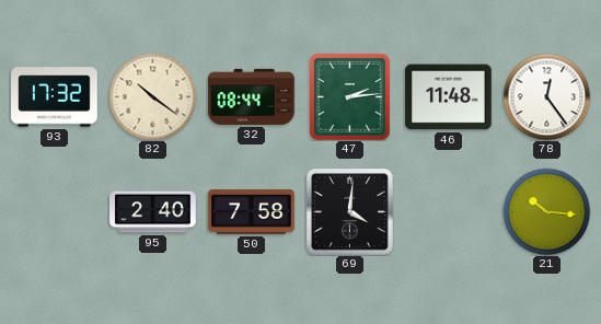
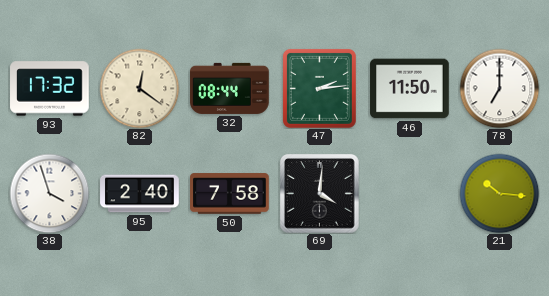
82: 10:21 -> 12:21
46: 11:48 -> 11:50
78: 12:24 -> 7:00
38: none -> 3:57
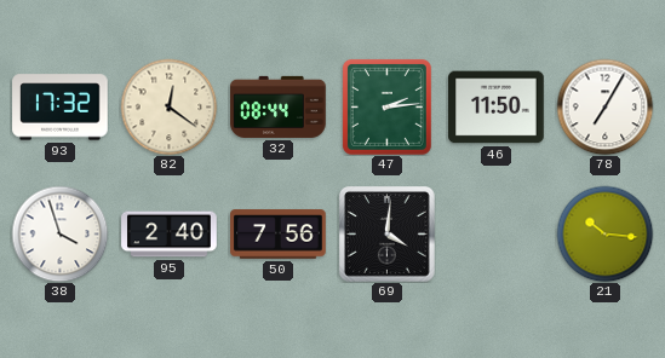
78: 7:00 -> 7:05
50: 7:58 -> 7:56
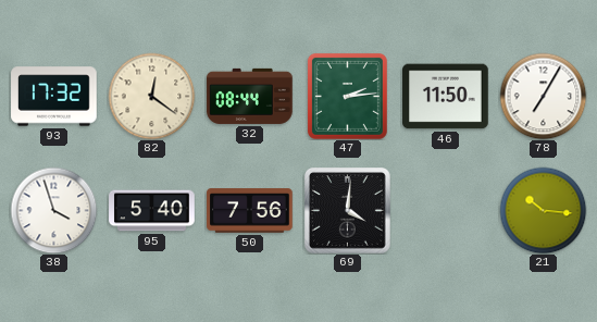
95: 2:40 -> 5:40
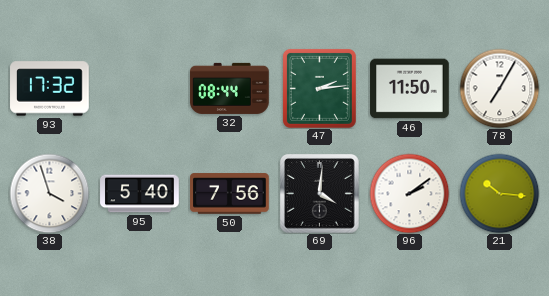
82: 12:21 -> none
96: none -> 2:09
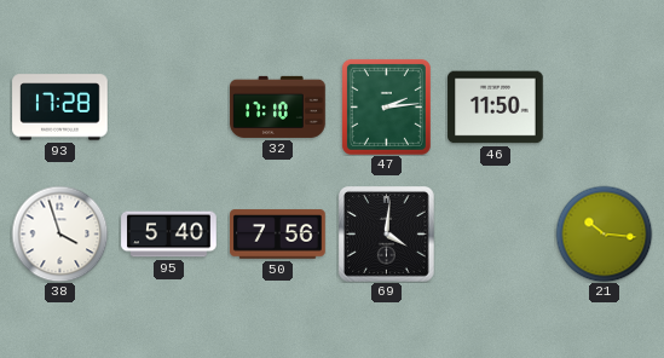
93: 17:32 -> 17:28
32: 08:44 -> 17:10
78: 7:05 -> none
96: 2:09 -> none
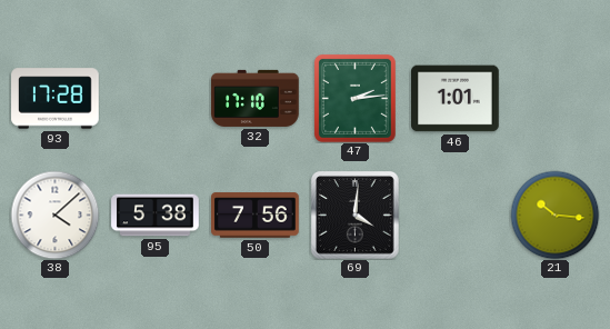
46: 11:50 -> 1:01
38: 3:57 -> 4:08
95: 5:40 -> 5:38
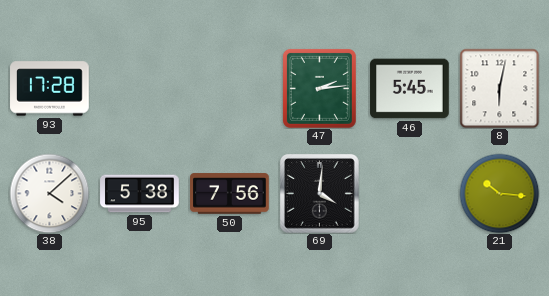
32: 17:10 -> none
46: 1:01 -> 5:45
8: none -> 6:02
